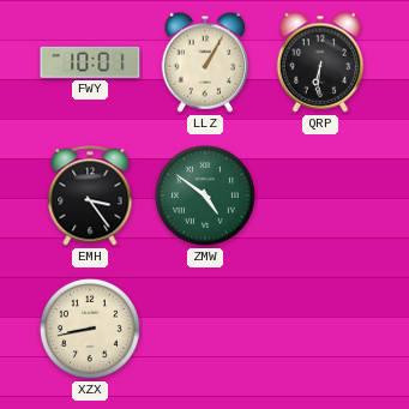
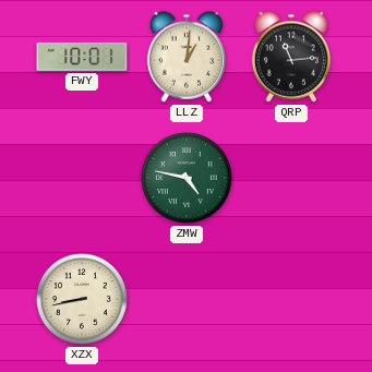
LLZ: 1:05 -> 1:01
QRP: 6:31 -> 11:14
EMH: 3:24 -> none
ZMW: 4:51 -> 4:47
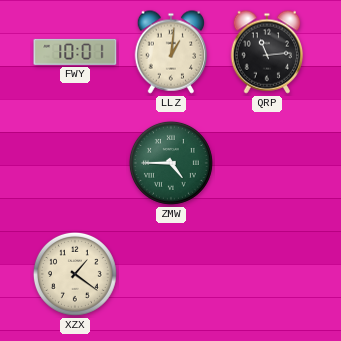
ZMW: 4:47 -> 4:45
XZX: 8:43 -> 1:21
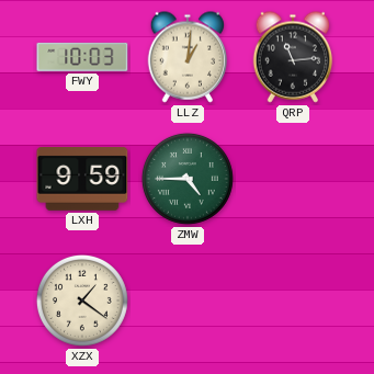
FWY: 10:01 -> 10:03
LXH: none -> 9:59
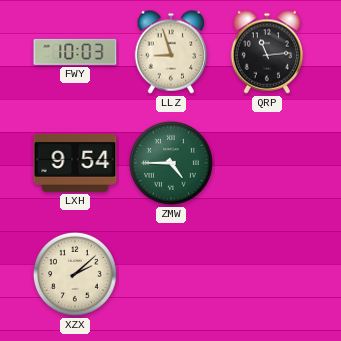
LLZ: 1:01 -> 8:57
LXH: 9:59 -> 9:54
XZX: 1:21 -> 2:08
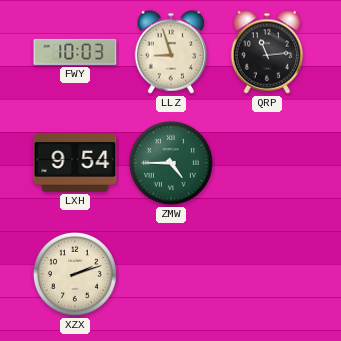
XZX: 2:08 -> 2:12
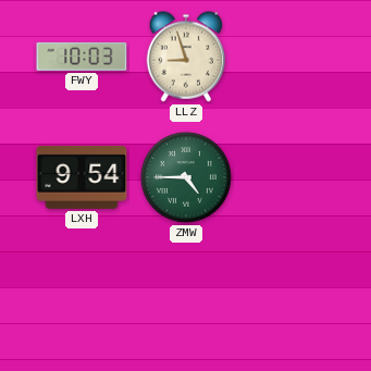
QRP: 11:14 -> none
XZX: 2:12 -> none
